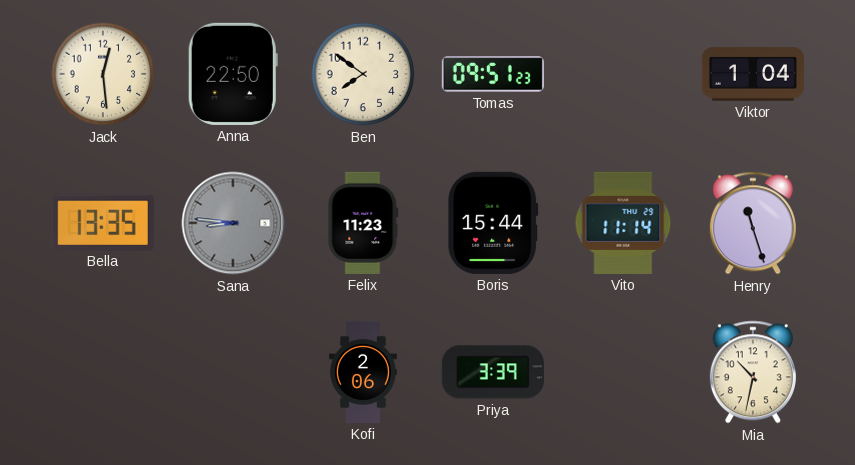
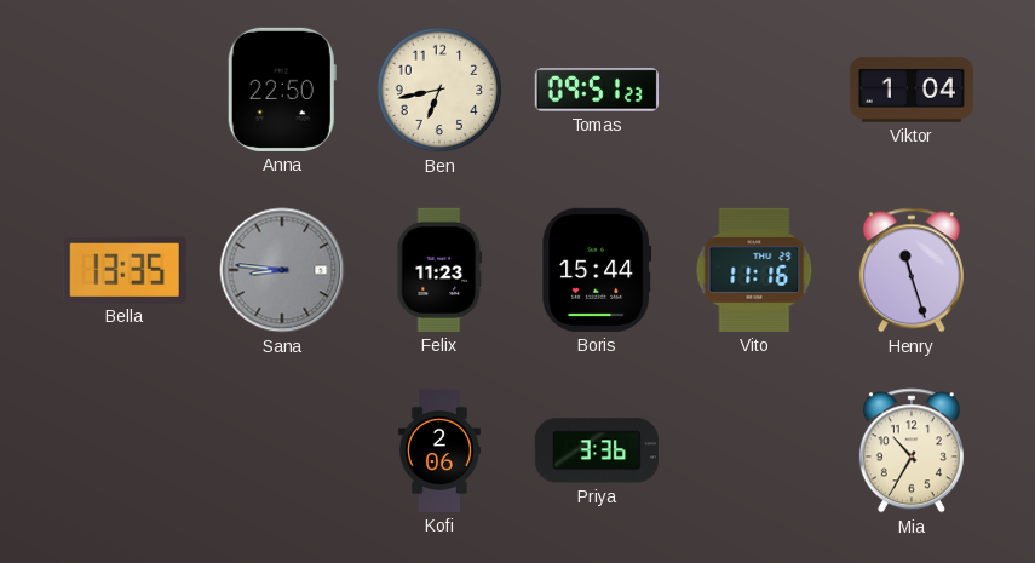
Jack: 12:29 -> none
Ben: 7:51 -> 6:43
Vito: 11:14 -> 11:16
Priya: 3:39 -> 3:36
Mia: 10:32 -> 10:35
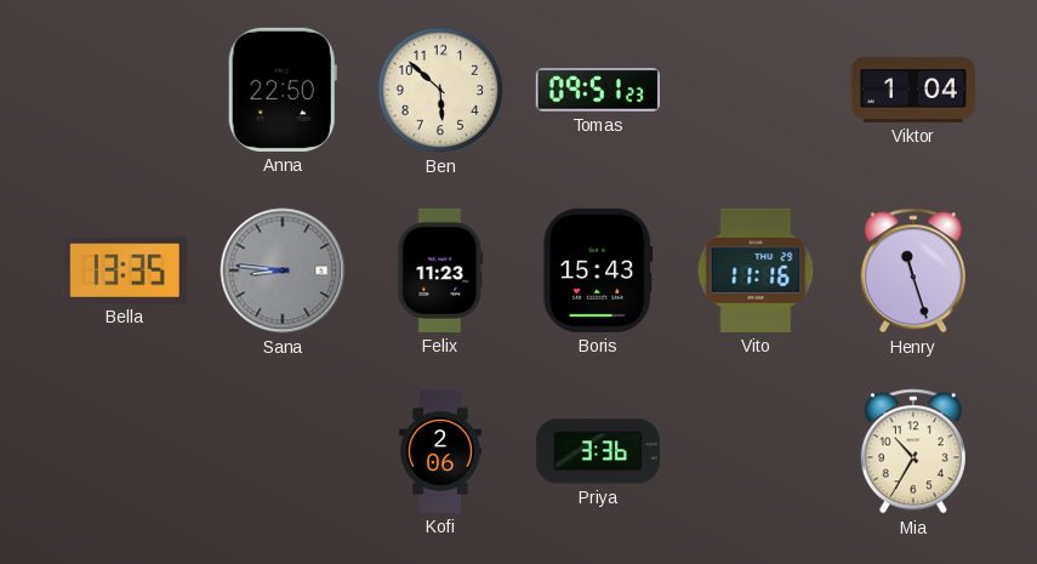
Ben: 6:43 -> 5:52
Boris: 15:44 -> 15:43
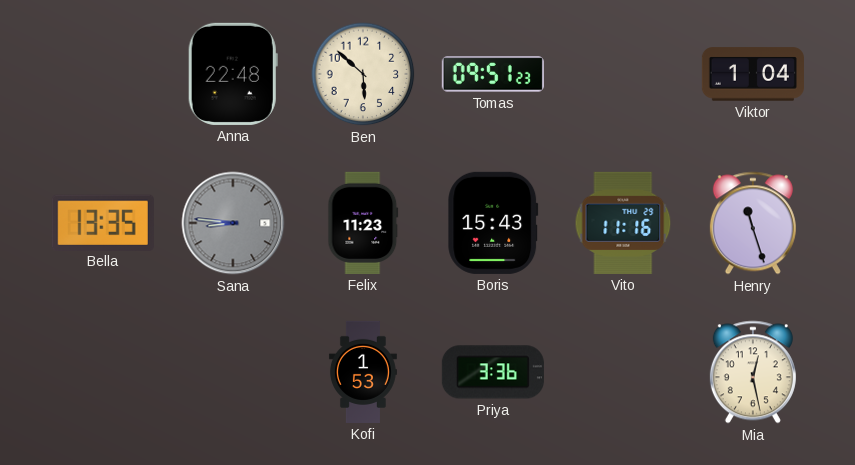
Anna: 22:50 -> 22:48
Kofi: 2:06 -> 1:53
Mia: 10:35 -> 12:28
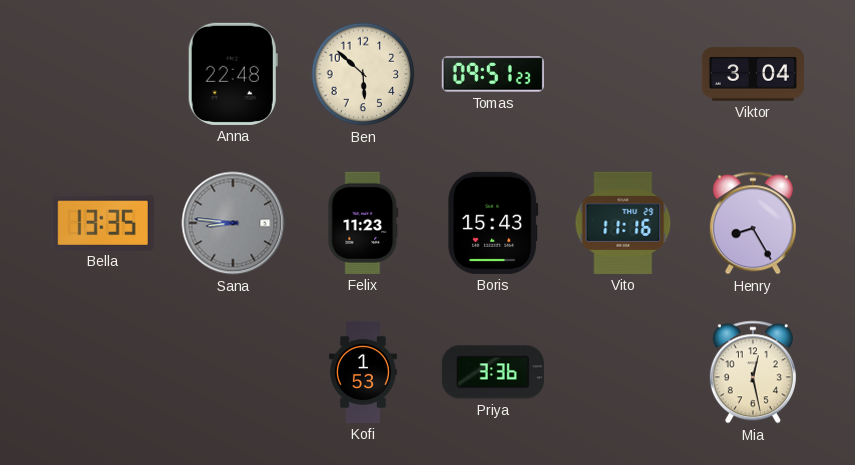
Viktor: 1:04 -> 3:04
Henry: 11:27 -> 8:25
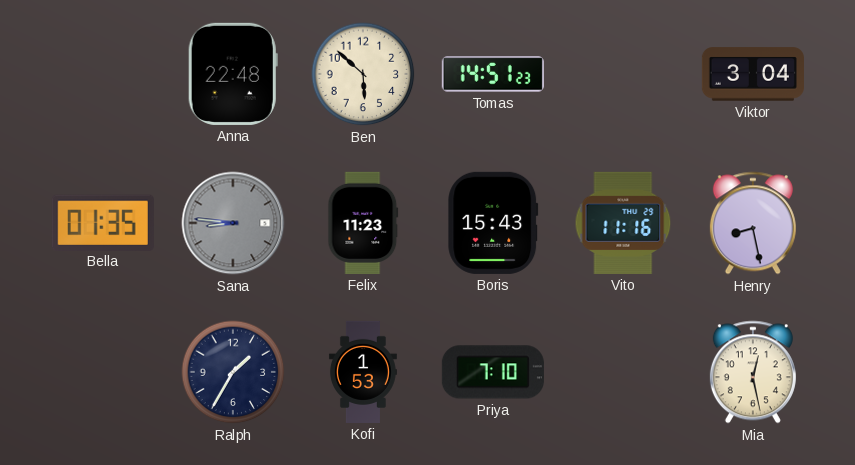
Tomas: 09:51 -> 14:51
Bella: 13:35 -> 01:35
Henry: 8:25 -> 8:28
Ralph: none -> 1:35
Priya: 3:36 -> 7:10
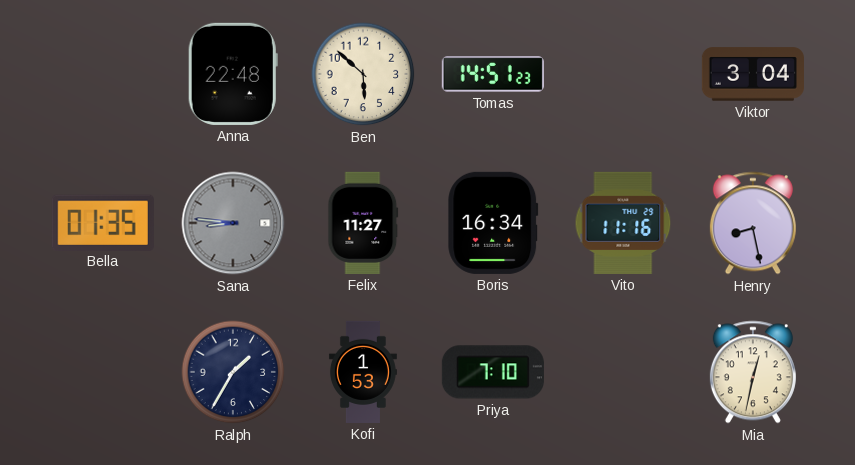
Felix: 11:23 -> 11:27
Boris: 15:43 -> 16:34
Mia: 12:28 -> 12:32
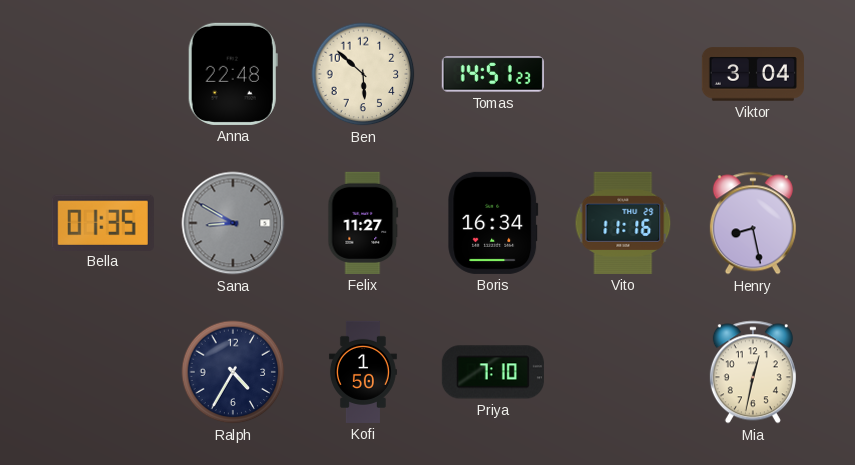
Sana: 8:46 -> 8:50
Ralph: 1:35 -> 4:35
Kofi: 1:53 -> 1:50
